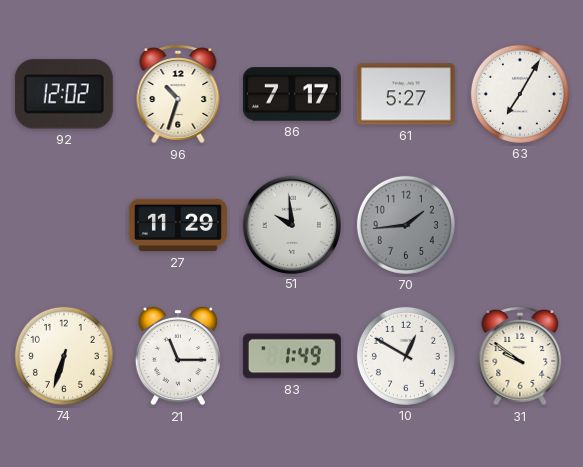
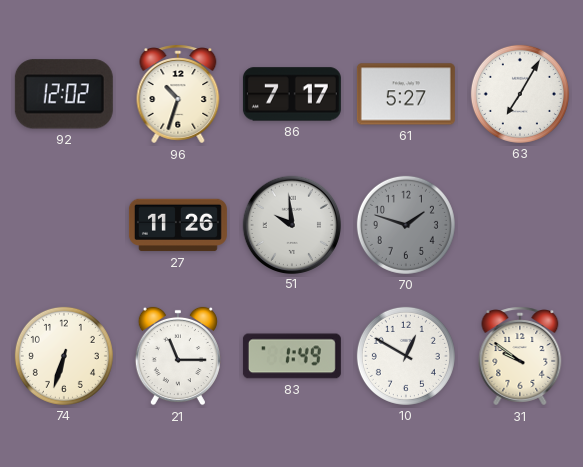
27: 11:29 -> 11:26
70: 1:44 -> 1:48
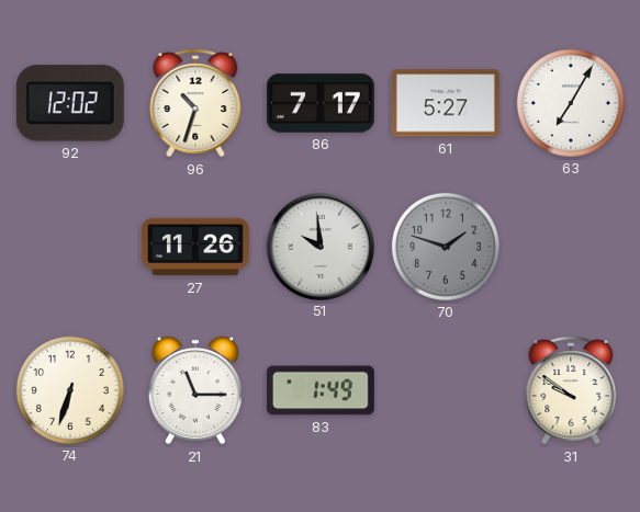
10: 12:50 -> none
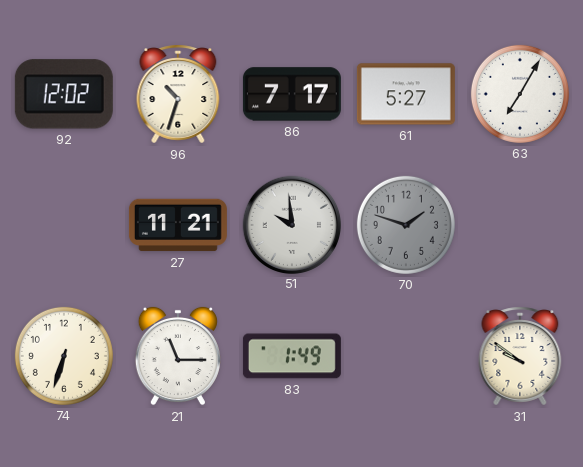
27: 11:26 -> 11:21
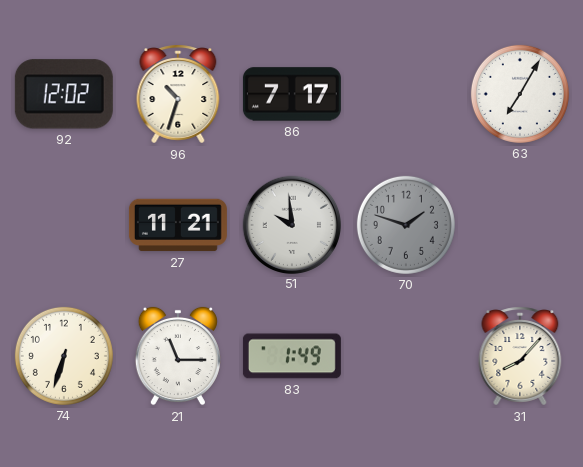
61: 5:27 -> none
31: 9:51 -> 8:07
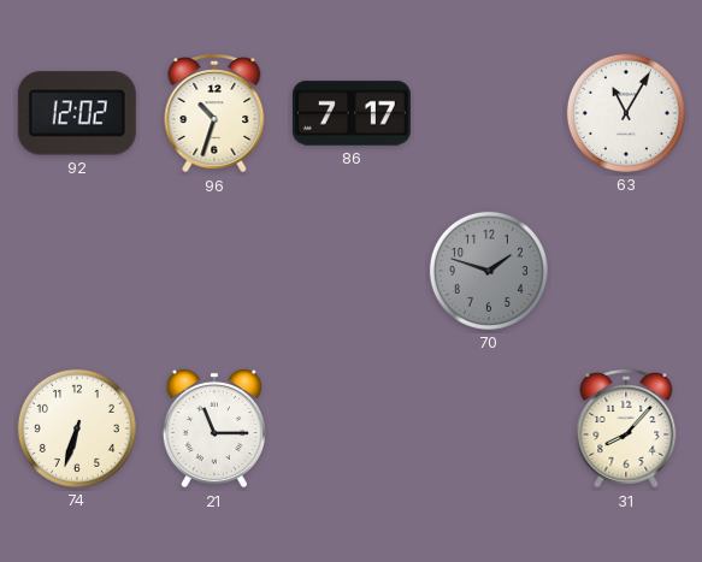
63: 7:05 -> 11:05
27: 11:21 -> none
51: 9:59 -> none
83: 1:49 -> none
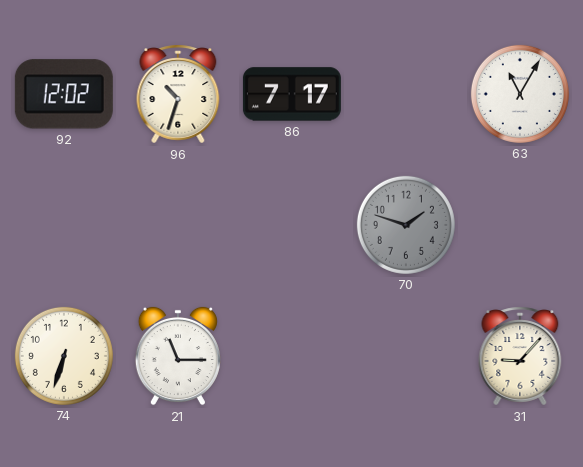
31: 8:07 -> 9:07
